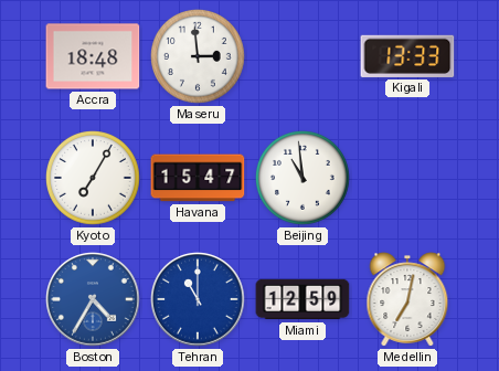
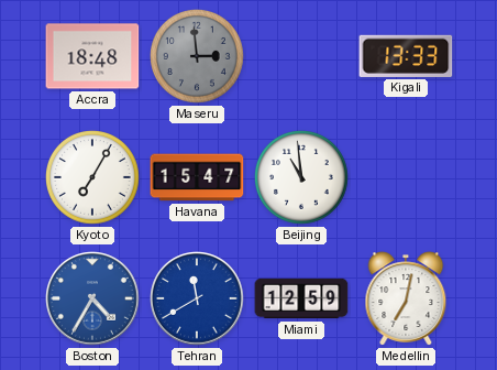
Maseru dial: white -> grey
Tehran: 11:00 -> 11:40
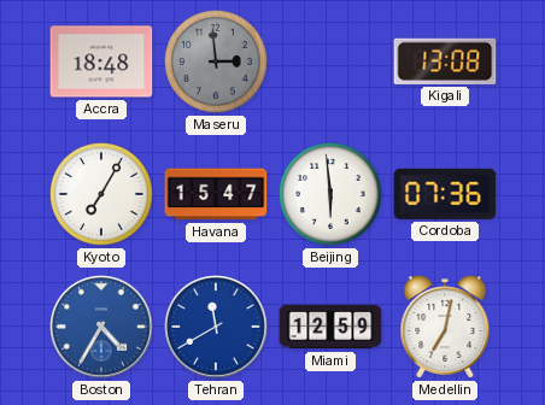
Kigali: 13:33 -> 13:08
Beijing: 10:59 -> 5:59
Cordoba: none -> 07:36
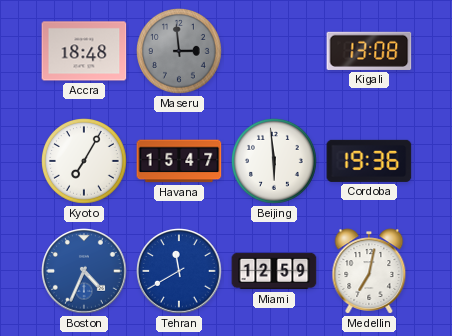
Cordoba: 07:36 -> 19:36
Boston: 4:35 -> 4:34
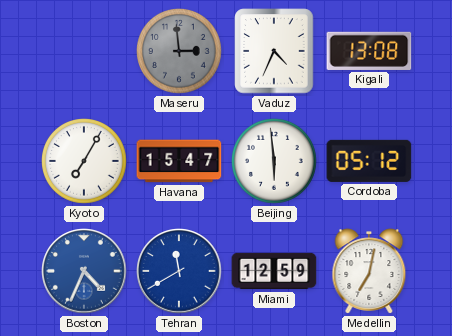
Accra: 18:48 -> none
Vaduz: none -> 4:34
Cordoba: 19:36 -> 05:12
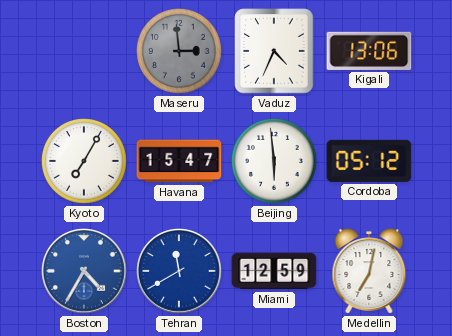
Kigali: 13:08 -> 13:06
Boston: 4:34 -> 4:35
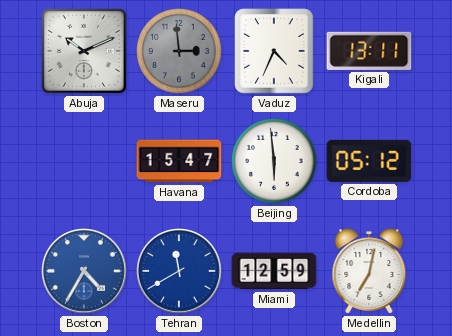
Abuja: none -> 10:11
Kigali: 13:06 -> 13:11
Kyoto: 7:05 -> none
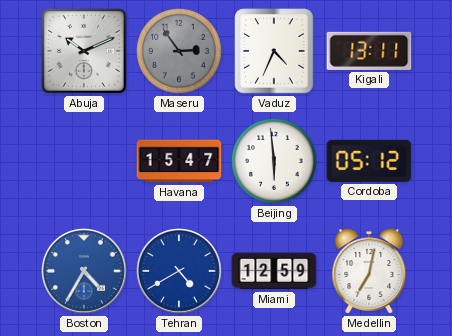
Maseru: 2:59 -> 2:54
Tehran: 11:40 -> 4:40
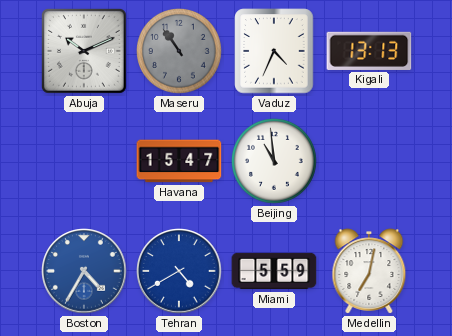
Maseru: 2:54 -> 10:54
Kigali: 13:11 -> 13:13
Beijing: 5:59 -> 10:59
Cordoba: 05:12 -> none
Miami: 12:59 -> 5:59
